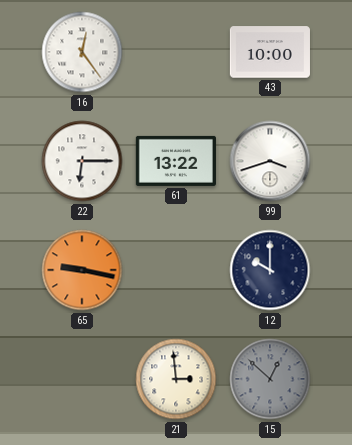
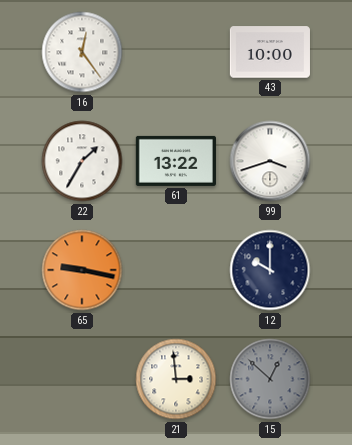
22: 6:15 -> 1:35
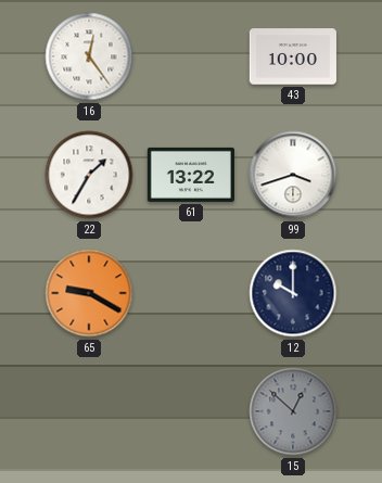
65: 9:17 -> 9:20
21: 2:59 -> none
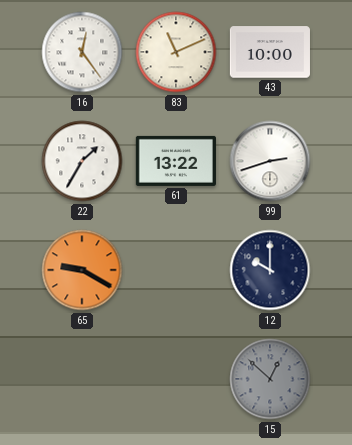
83: none -> 11:11
99: 3:42 -> 2:42
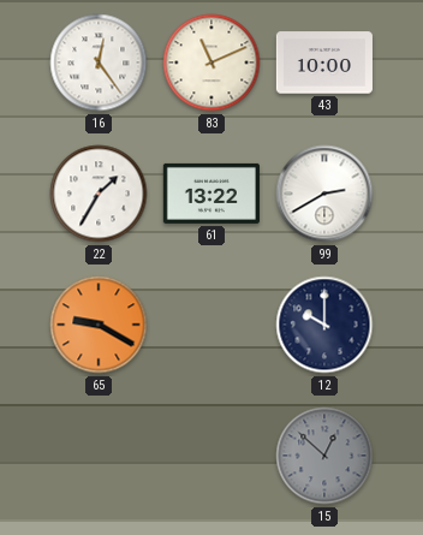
99: 2:42 -> 2:40
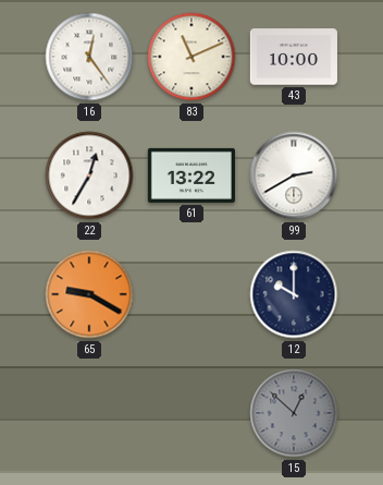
22: 1:35 -> 12:35
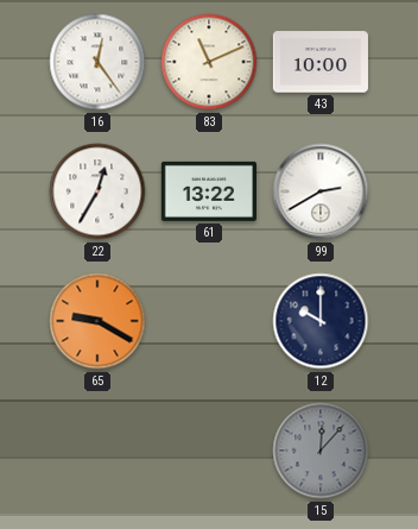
15: 12:52 -> 12:07
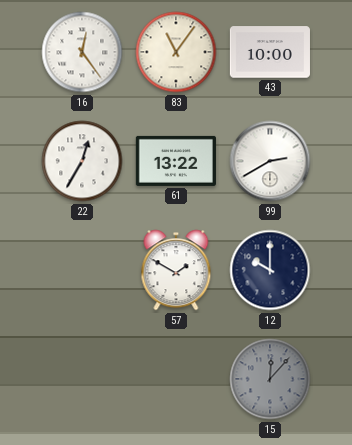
83: 11:11 -> 11:06
65: 9:20 -> none
57: none -> 1:50
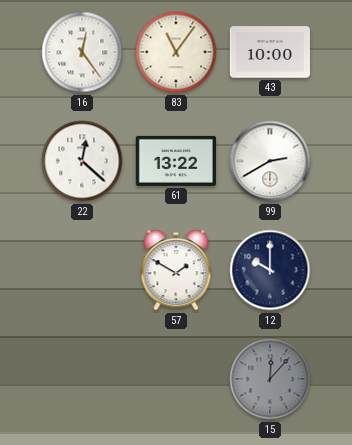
22: 12:35 -> 12:22
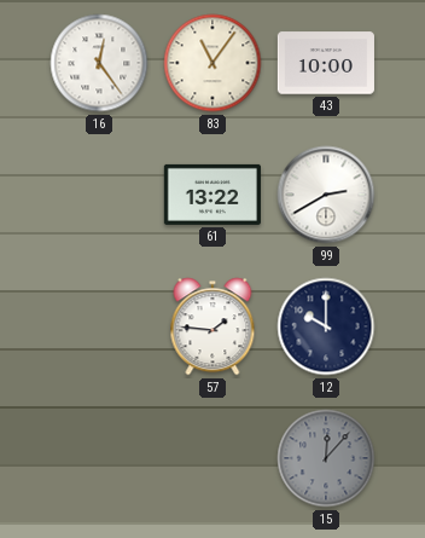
22: 12:22 -> none
57: 1:50 -> 1:46
